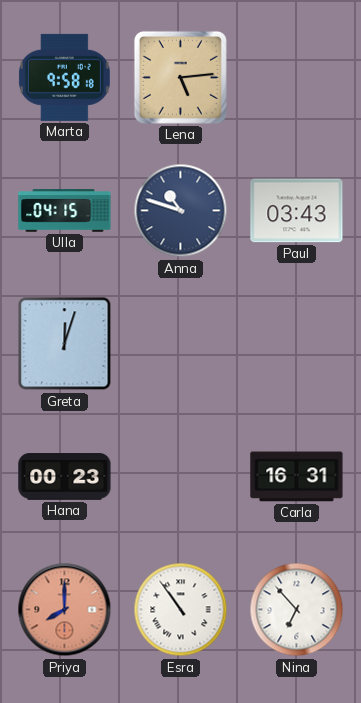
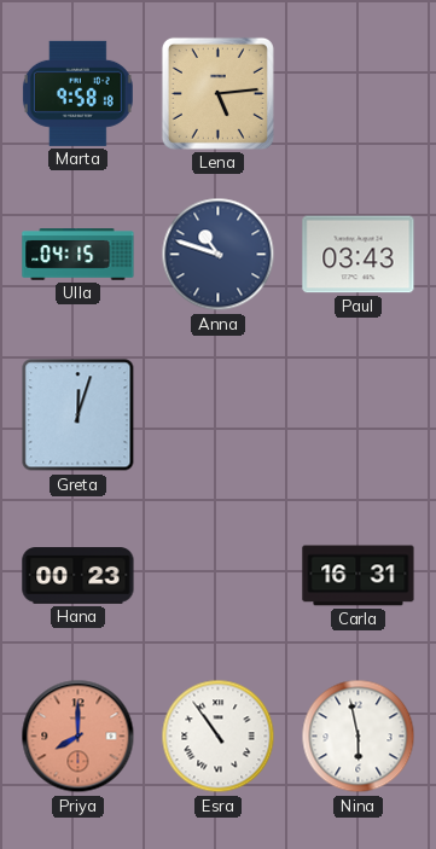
Nina: 6:53 -> 5:58
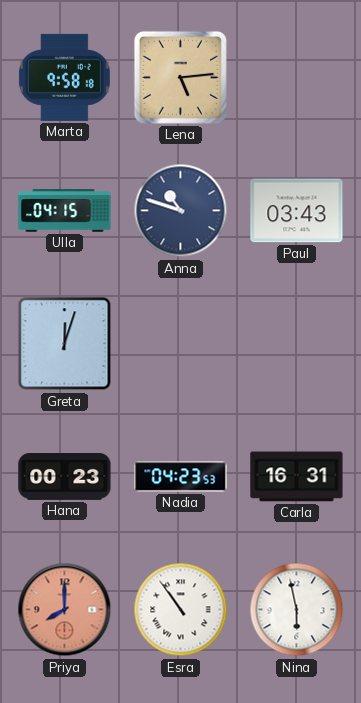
Nadia: none -> 04:23
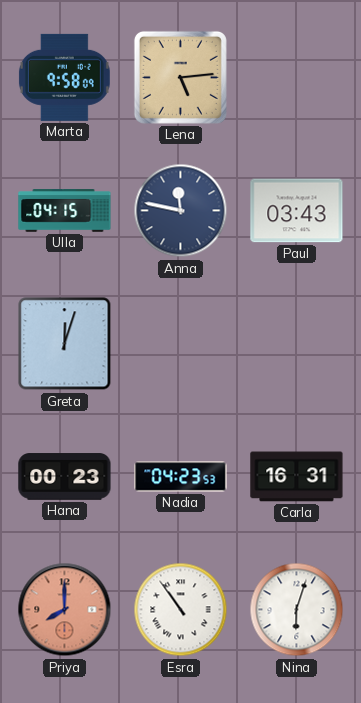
Marta: 9:58:18 -> 9:58:09
Anna: 10:48 -> 11:47
Nina: 5:58 -> 6:03
